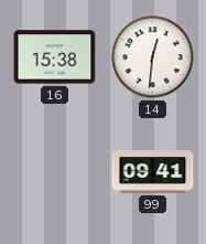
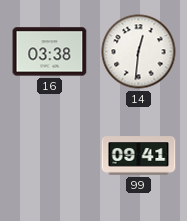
16: 15:38 -> 03:38
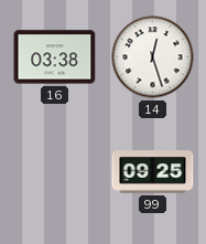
14: 12:31 -> 12:27
99: 09:41 -> 09:25
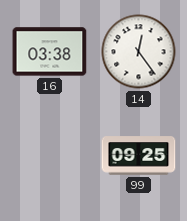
14: 12:27 -> 12:24
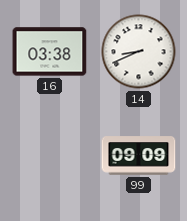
14: 12:24 -> 8:41
99: 09:25 -> 09:09
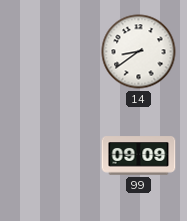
16: 03:38 -> none
14: 8:41 -> 8:39
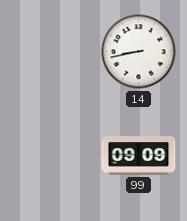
14: 8:39 -> 8:43
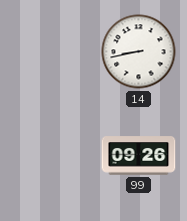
99: 09:09 -> 09:26
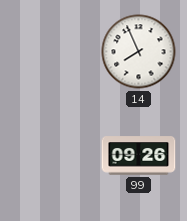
14: 8:43 -> 7:56
